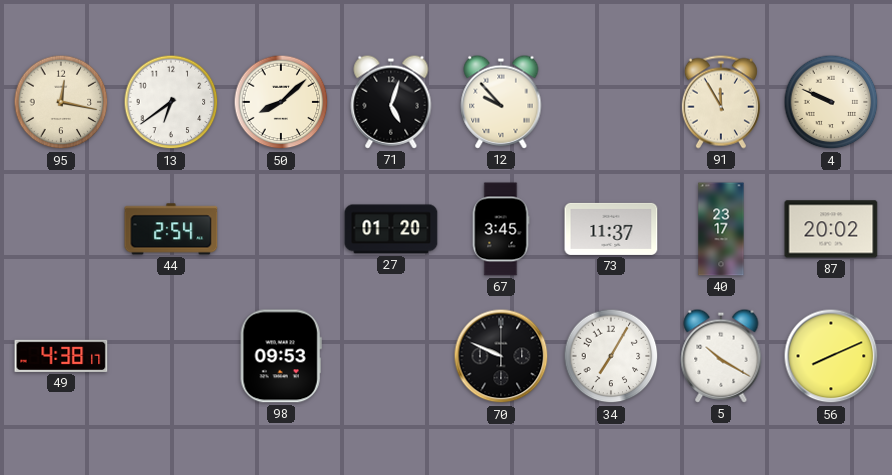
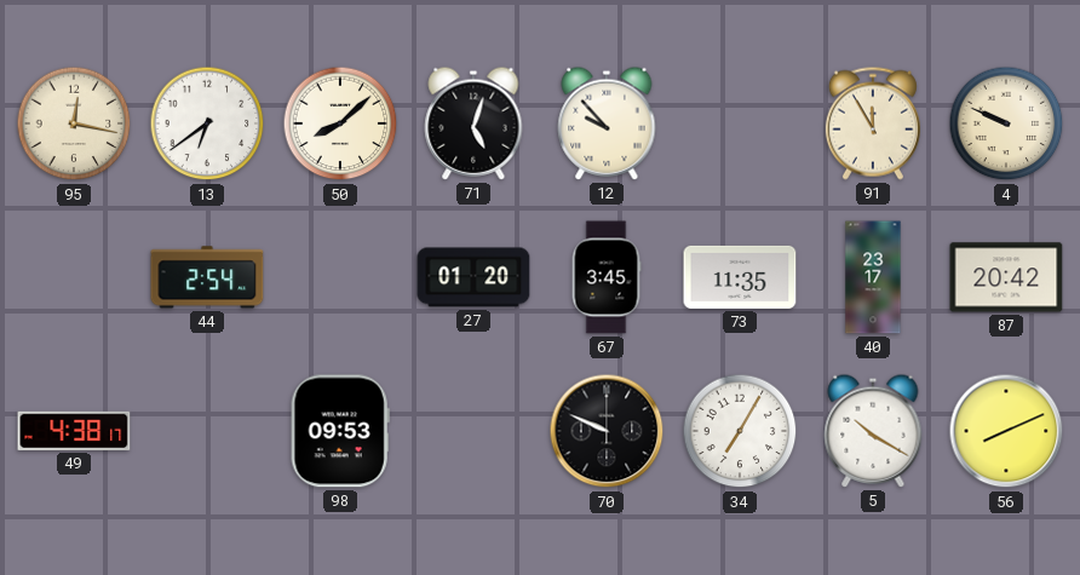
73: 11:37 -> 11:35
87: 20:02 -> 20:42
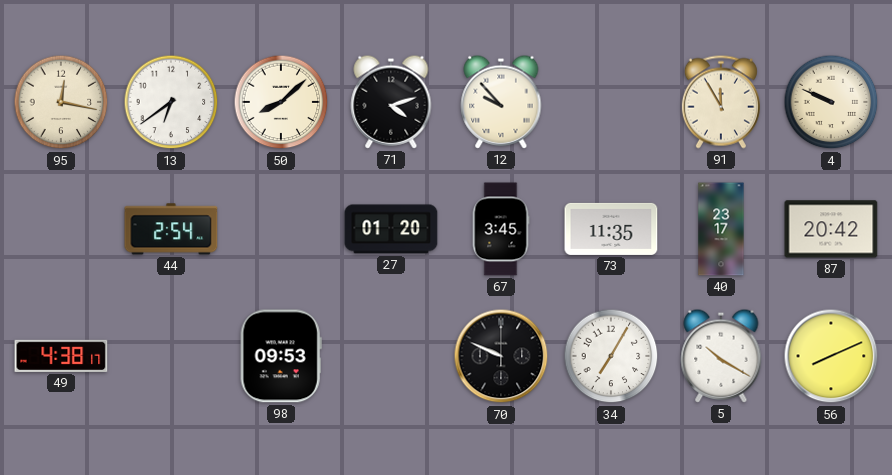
71: 5:03 -> 4:12
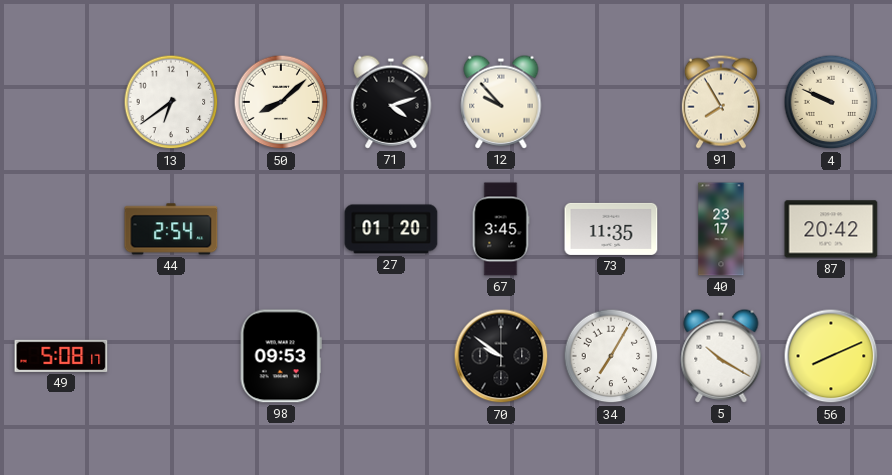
95: 12:17 -> none
91: 11:55 -> 7:55
49: 4:38 -> 5:08
70: 9:49 -> 9:51
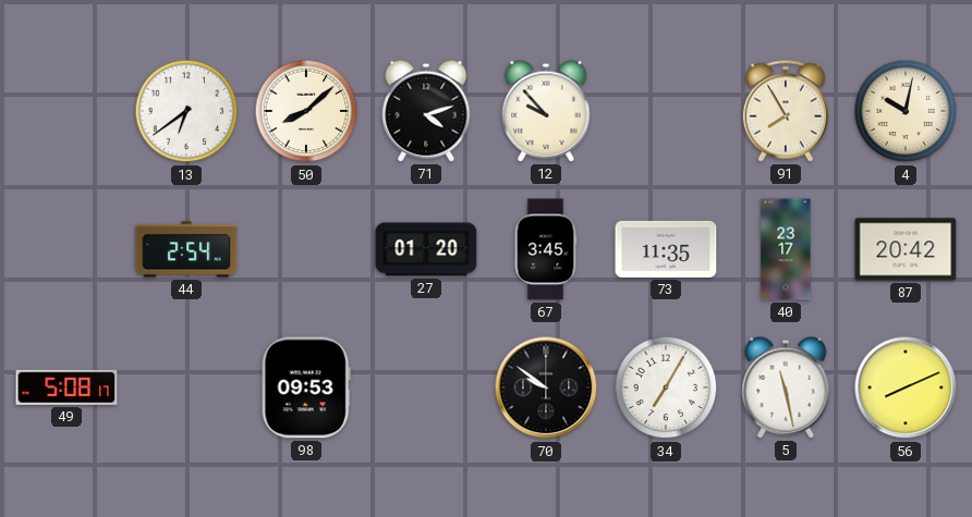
4: 9:49 -> 10:02
5: 10:20 -> 11:28
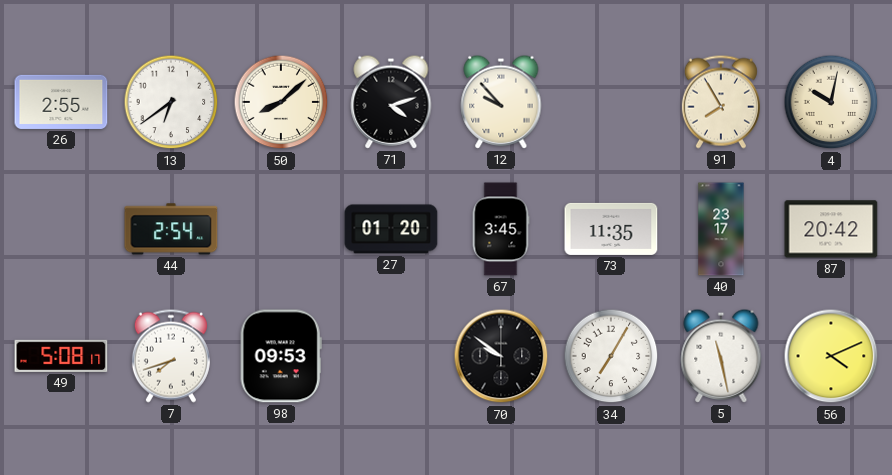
26: none -> 2:55
7: none -> 7:42
56: 8:11 -> 4:11
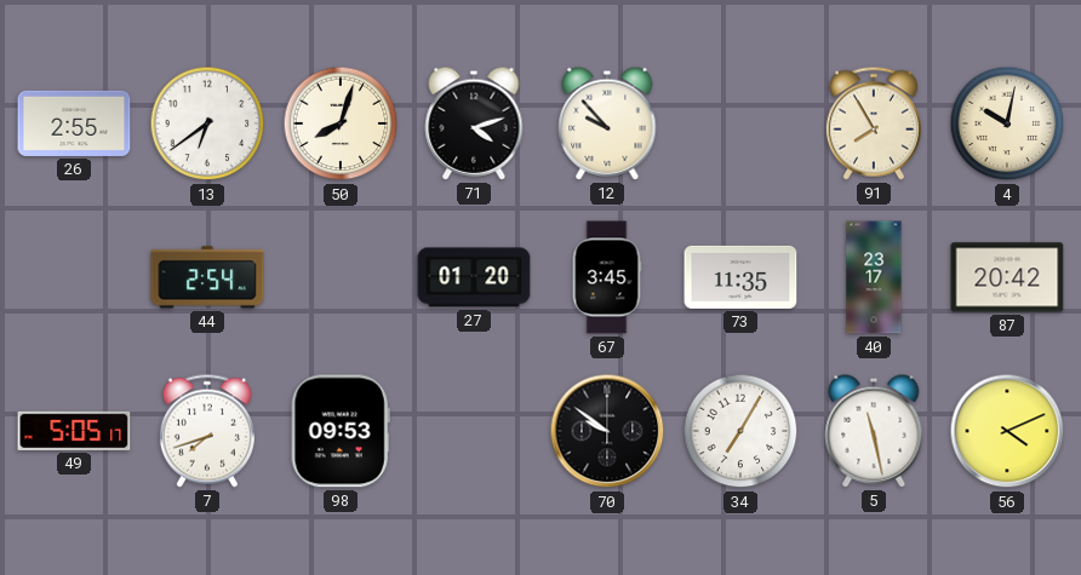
50: 8:08 -> 8:03
49: 5:08 -> 5:05
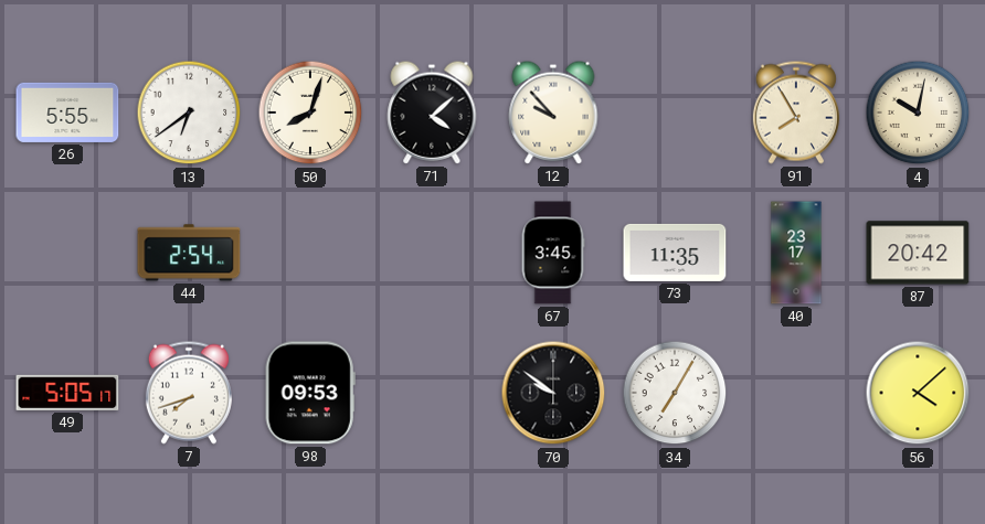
26: 2:55 -> 5:55
71: 4:12 -> 4:08
27: 01:20 -> none
5: 11:28 -> none
56: 4:11 -> 4:08
